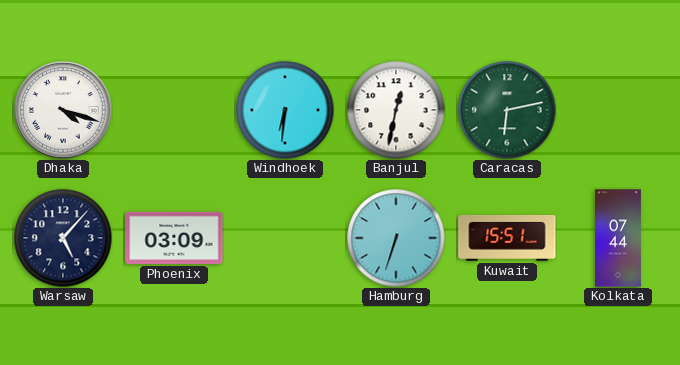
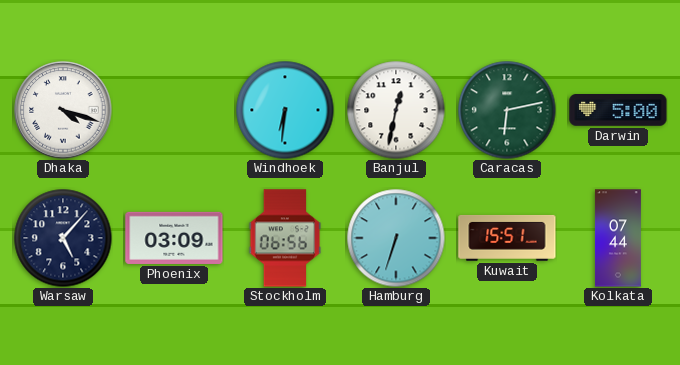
Darwin: none -> 5:00
Stockholm: none -> 06:56
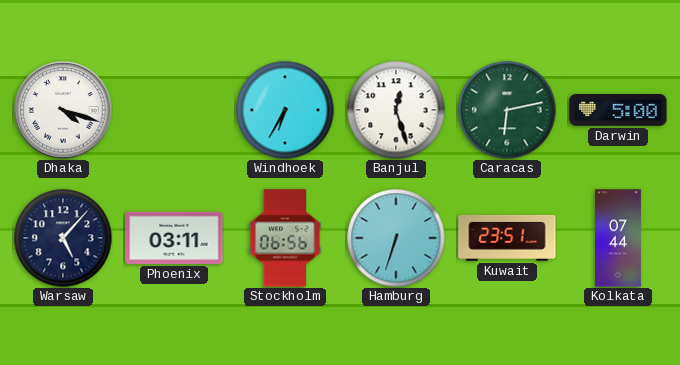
Windhoek: 6:31 -> 6:35
Banjul: 12:32 -> 12:27
Phoenix: 03:09 -> 03:11
Kuwait: 15:51 -> 23:51
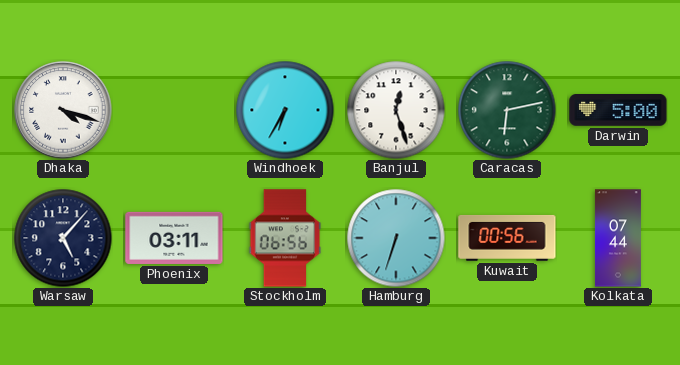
Kuwait: 23:51 -> 00:56
